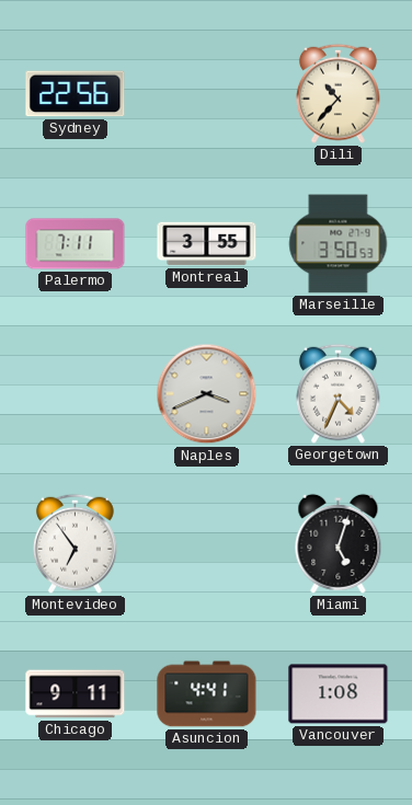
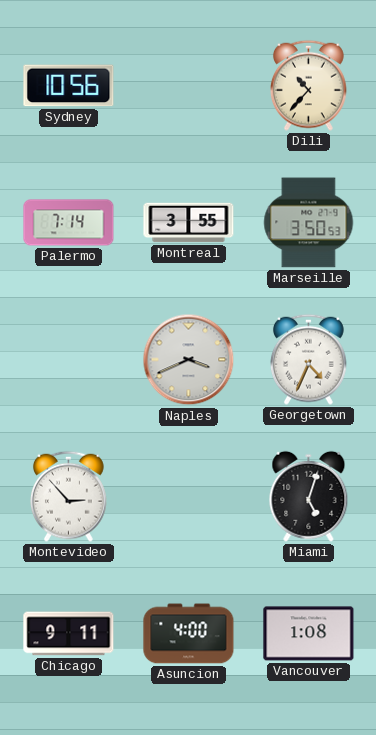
Sydney: 22:56 -> 10:56
Palermo: 7:11 -> 7:14
Montevideo: 6:54 -> 2:53
Asuncion: 4:41 -> 4:00
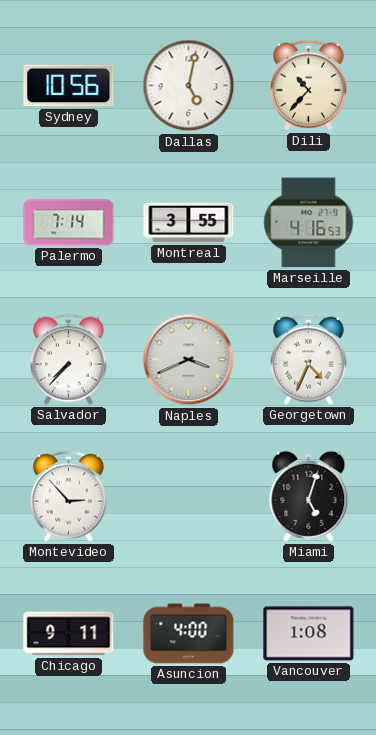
Dallas: none -> 5:02
Marseille: 3:50 -> 4:16
Salvador: none -> 7:37
